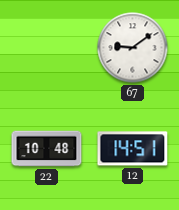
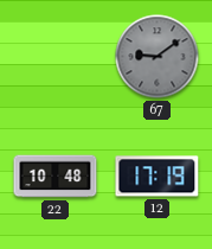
67 dial: white -> grey
12: 14:51 -> 17:19
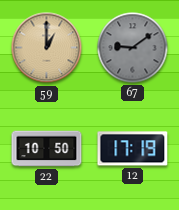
59: none -> 1:00
22: 10:48 -> 10:50
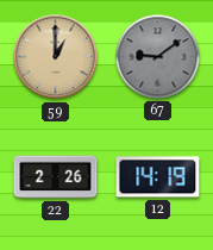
22: 10:50 -> 2:26
12: 17:19 -> 14:19
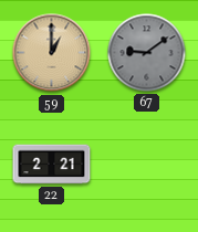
22: 2:26 -> 2:21
12: 14:19 -> none
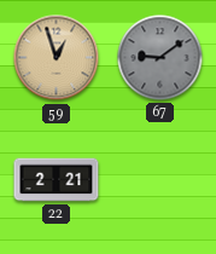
59: 1:00 -> 12:57
